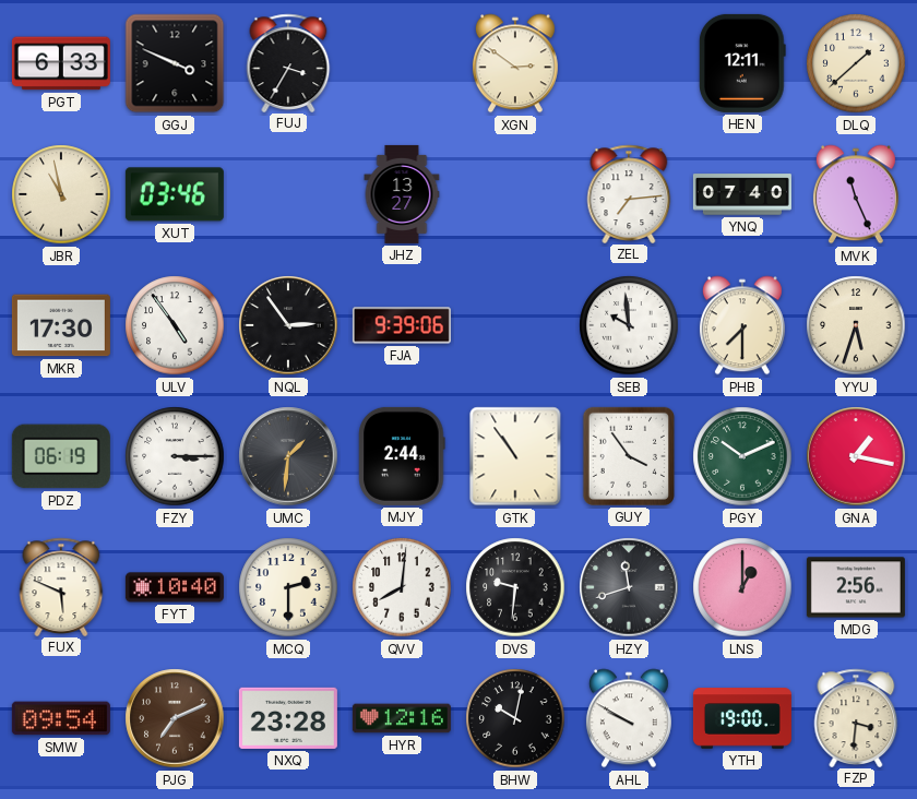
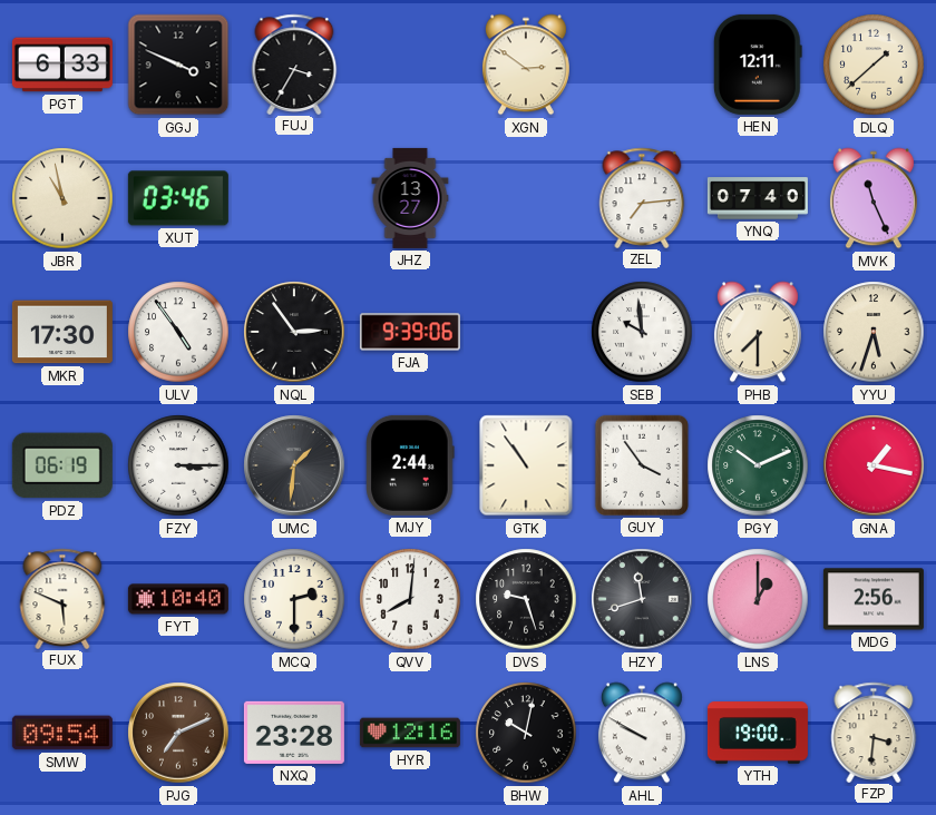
DVS: 9:31 -> 9:27
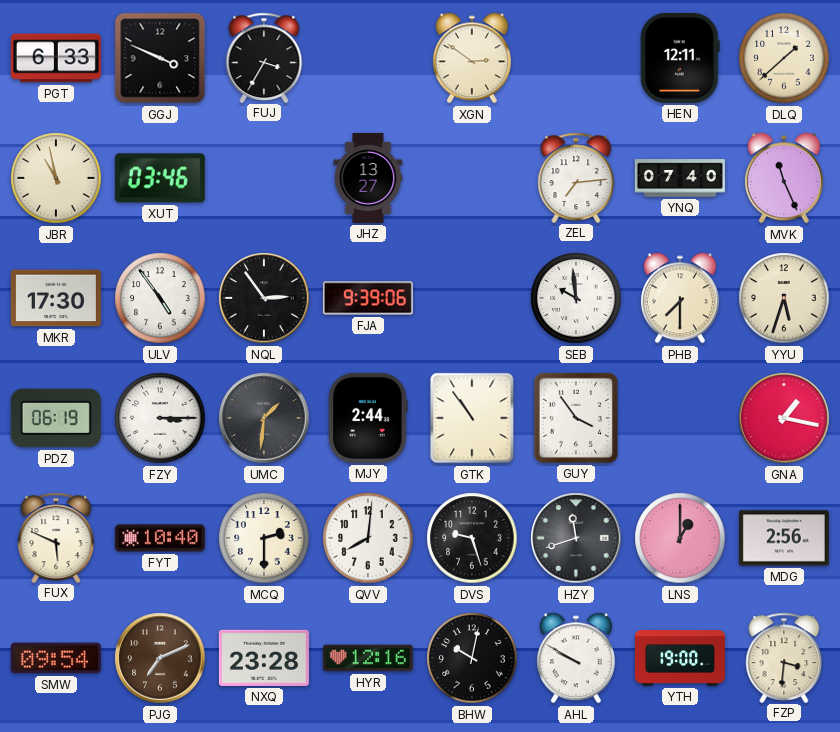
PGY: 10:11 -> none
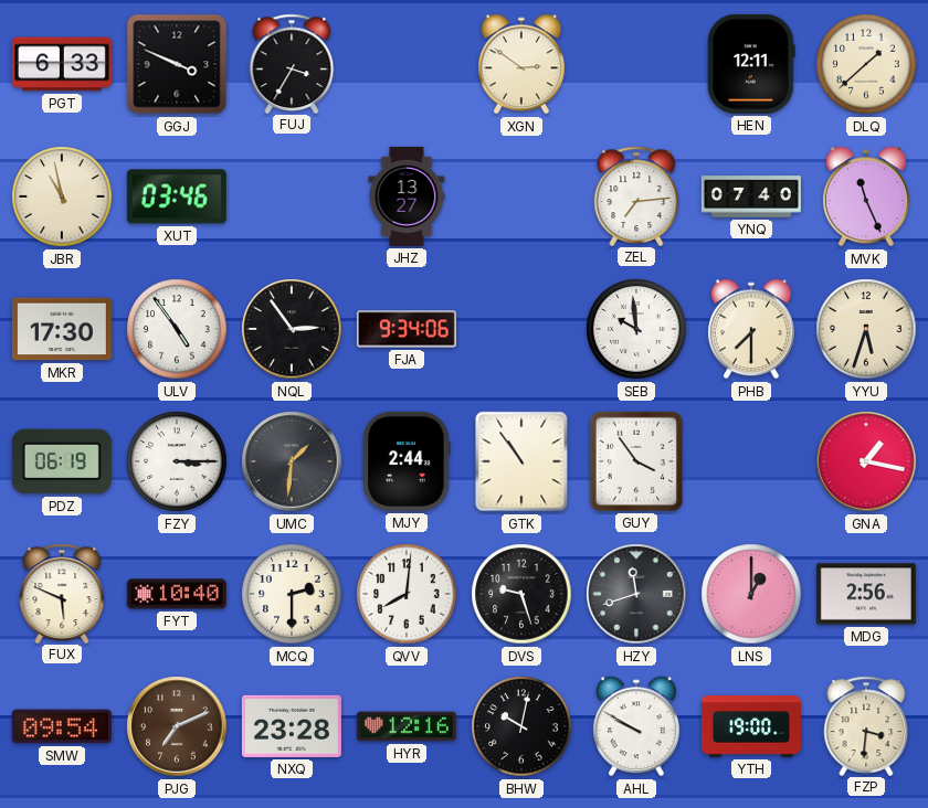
FJA: 9:39 -> 9:34
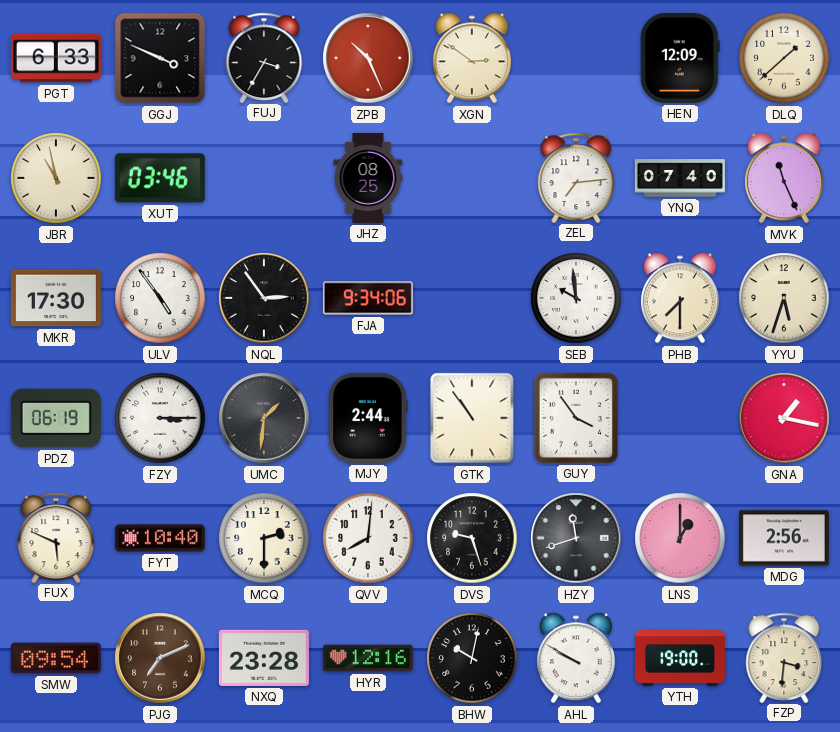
ZPB: none -> 10:26
HEN: 12:11 -> 12:09
JHZ: 13:27 -> 08:25
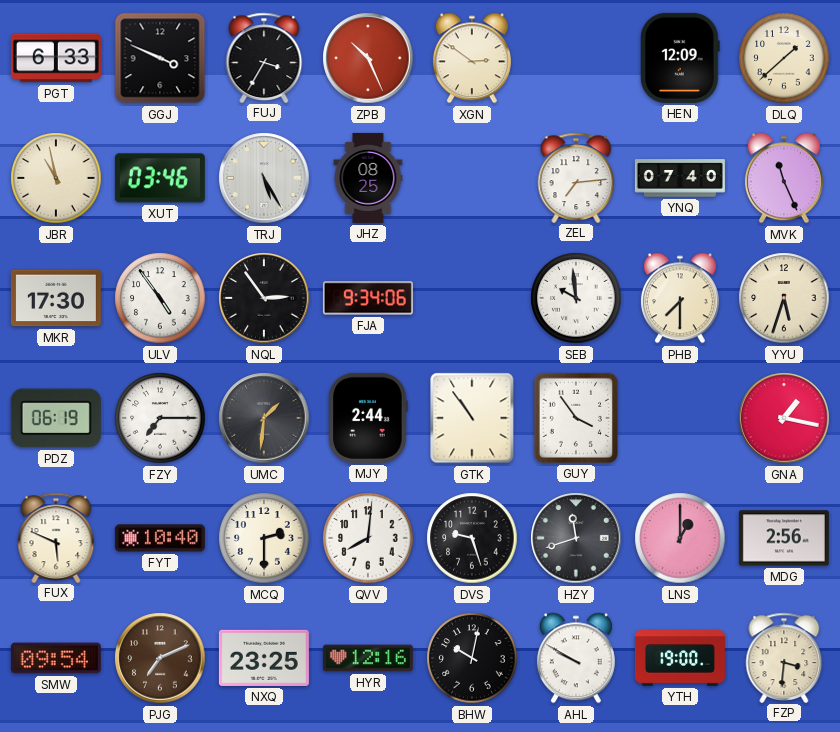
TRJ: none -> 5:25
FZY: 3:15 -> 7:15
NXQ: 23:28 -> 23:25
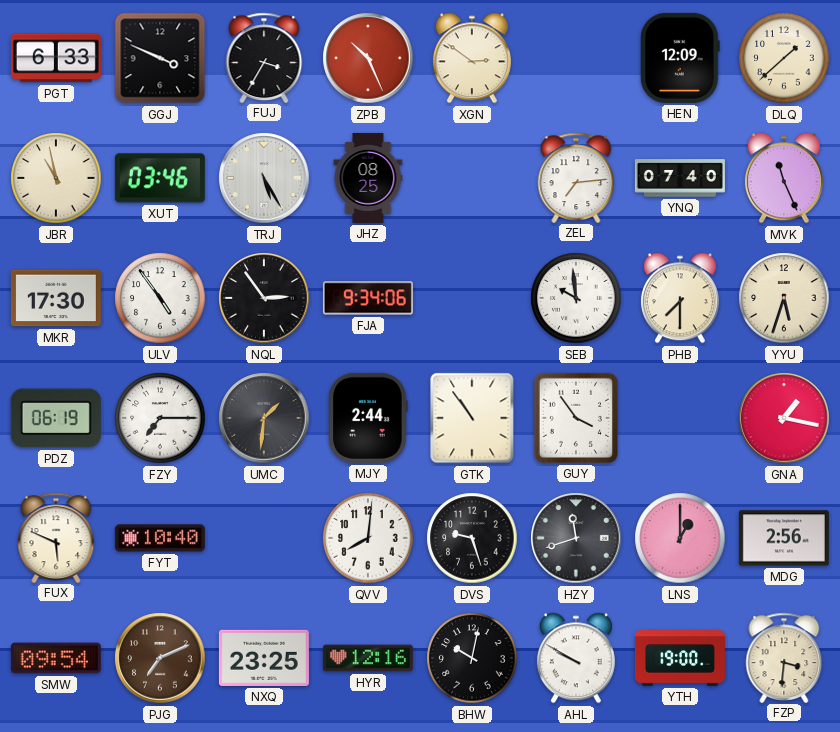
MCQ: 2:30 -> none
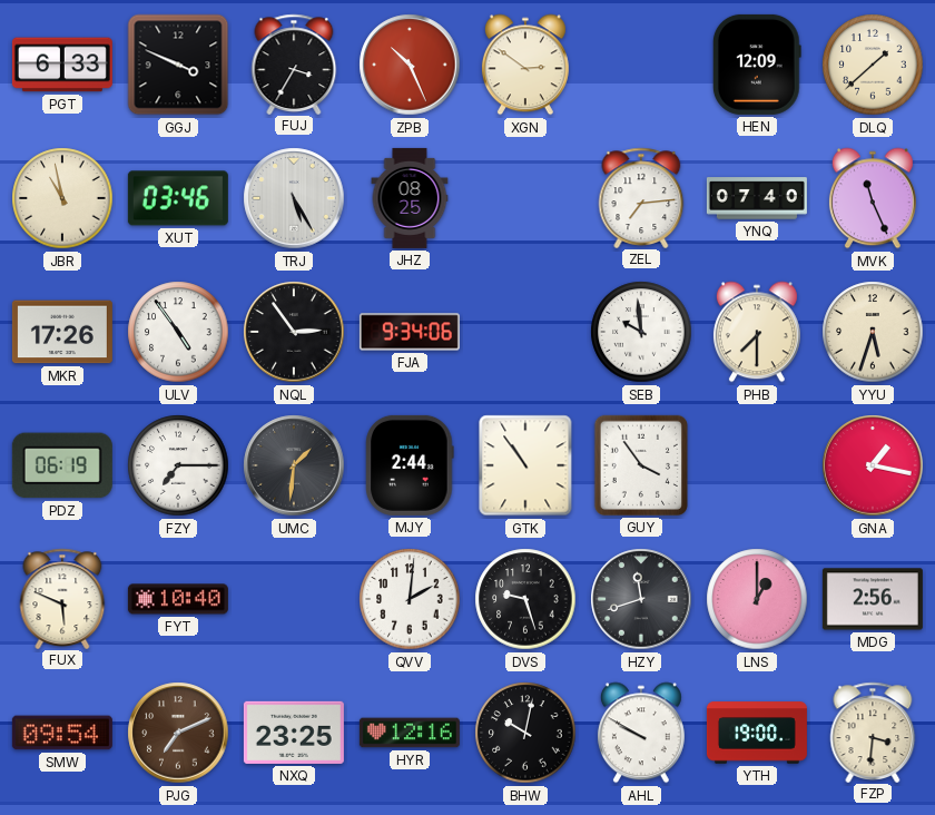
MKR: 17:30 -> 17:26
QVV: 8:01 -> 2:01
